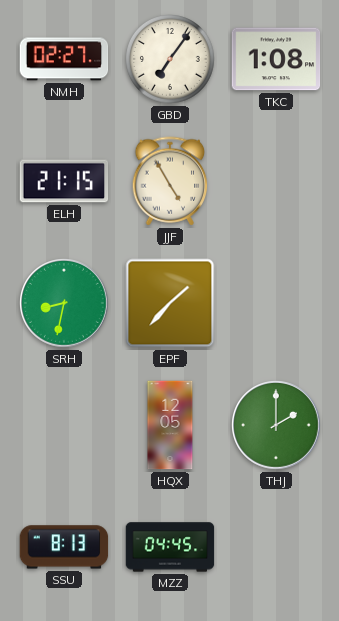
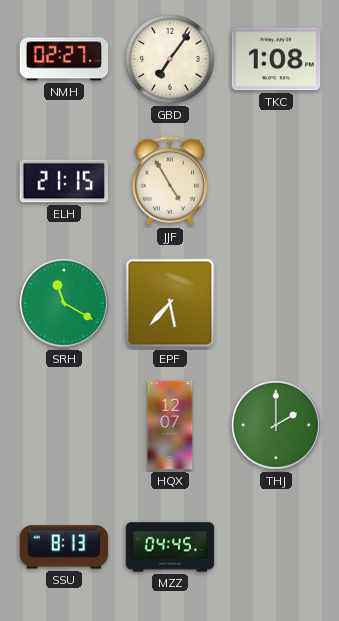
SRH: 8:32 -> 11:20
EPF: 1:37 -> 5:37
HQX: 12:05 -> 12:07
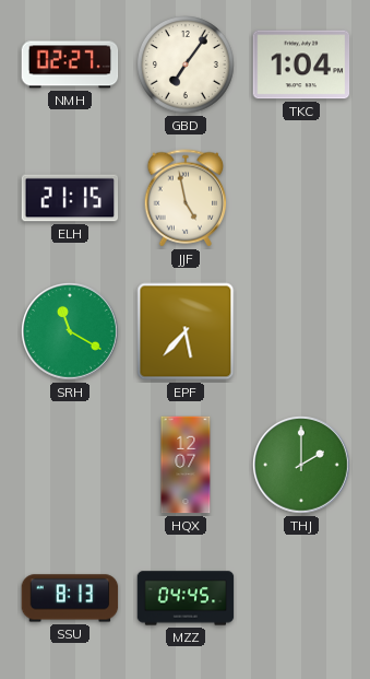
TKC: 1:08 -> 1:04
JJF: 4:55 -> 4:58
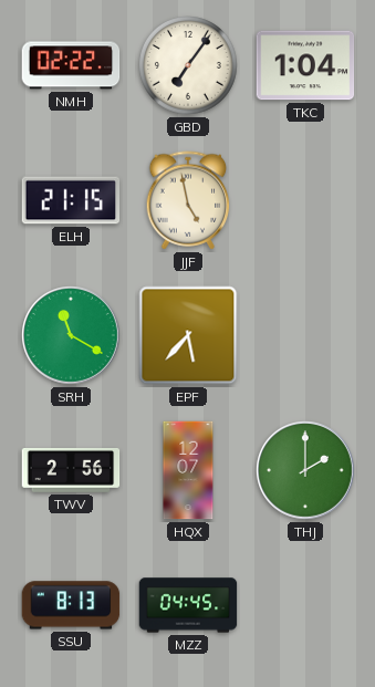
NMH: 02:27 -> 02:22
TWV: none -> 2:56
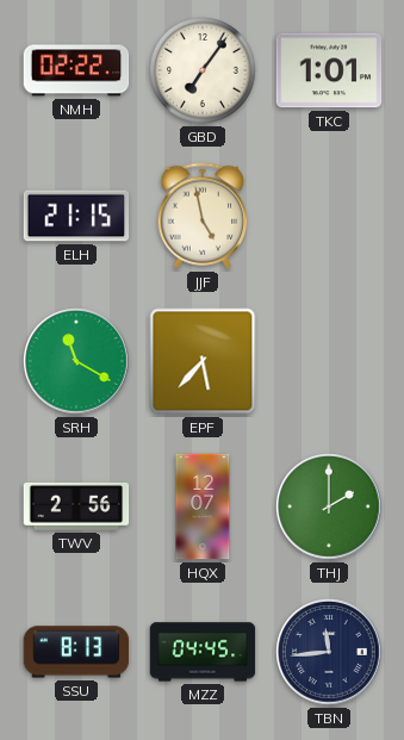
TKC: 1:04 -> 1:01
TBN: none -> 11:44
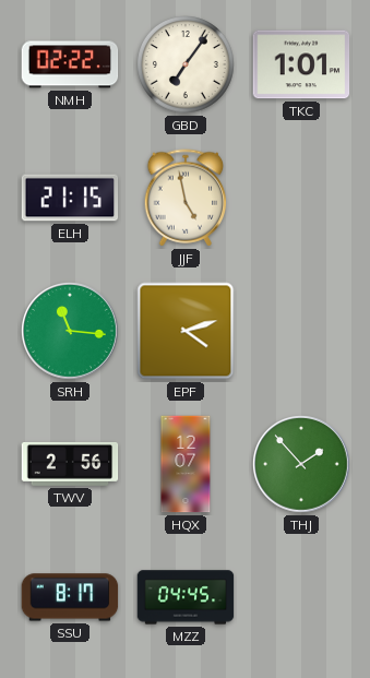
SRH: 11:20 -> 11:16
EPF: 5:37 -> 4:12
THJ: 2:00 -> 1:53
SSU: 8:13 -> 8:17
TBN: 11:44 -> none
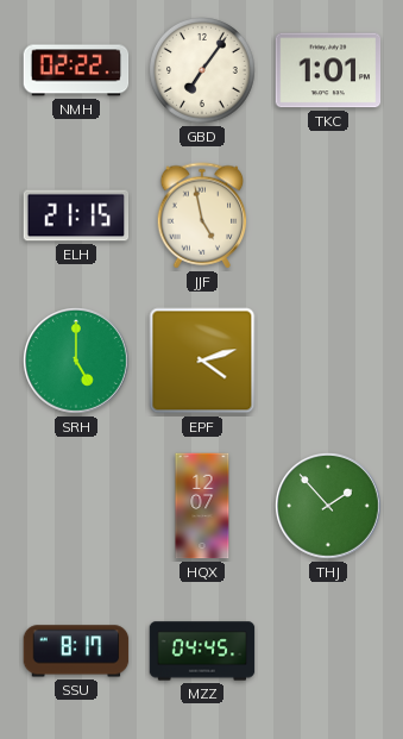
SRH: 11:16 -> 5:00
TWV: 2:56 -> none
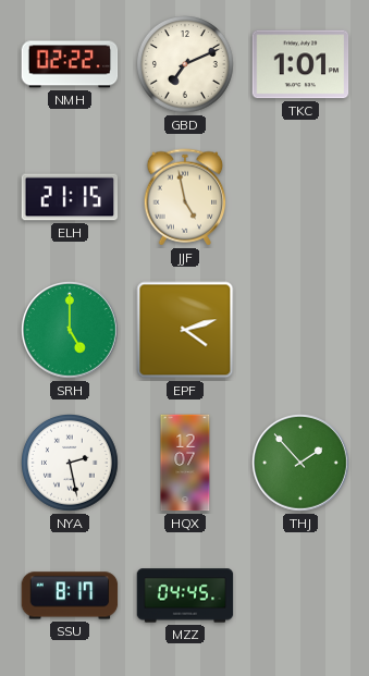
GBD: 7:06 -> 7:11
NYA: none -> 2:28
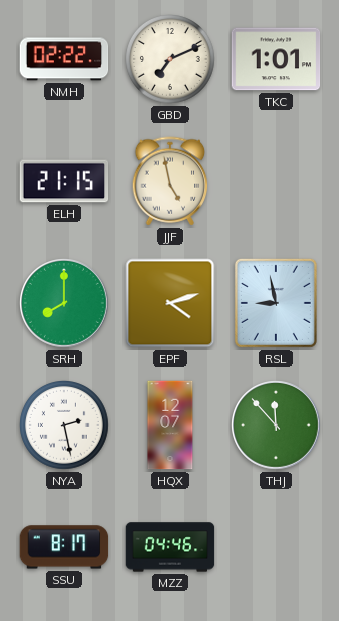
SRH: 5:00 -> 8:00
RSL: none -> 8:58
THJ: 1:53 -> 11:53
MZZ: 04:45 -> 04:46
